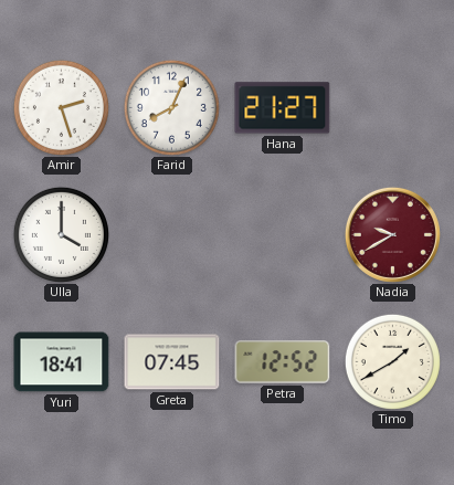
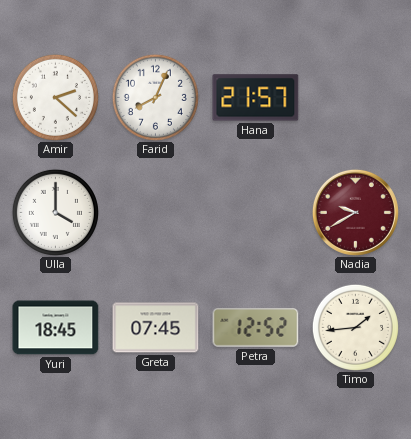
Amir: 2:27 -> 2:22
Hana: 21:27 -> 21:57
Yuri: 18:41 -> 18:45
Timo: 1:40 -> 1:44
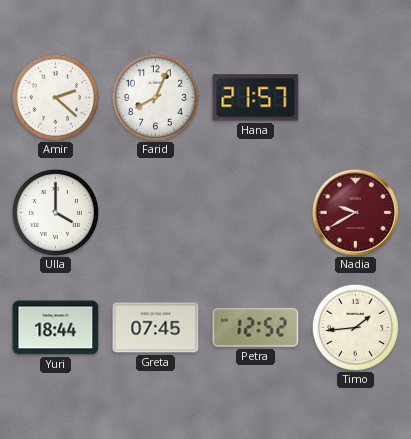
Yuri: 18:45 -> 18:44
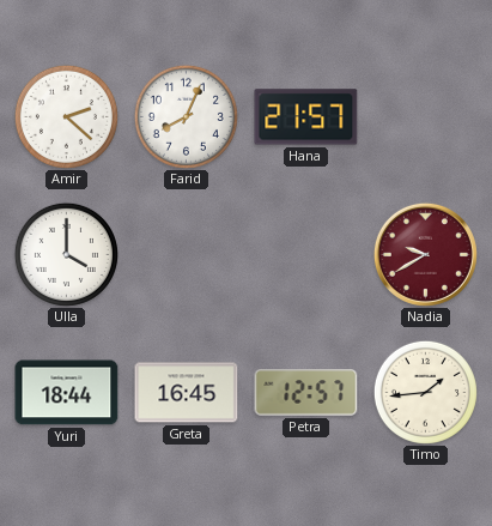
Greta: 07:45 -> 16:45
Petra: 12:52 -> 12:57
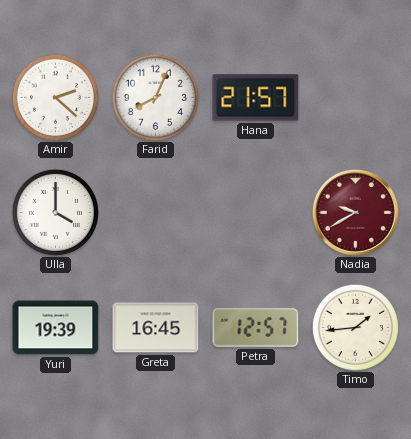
Yuri: 18:44 -> 19:39
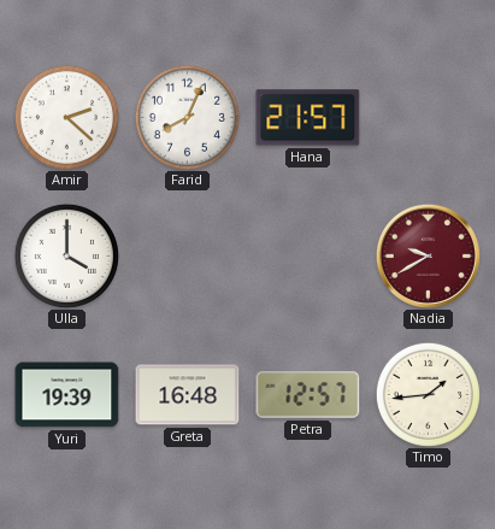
Greta: 16:45 -> 16:48
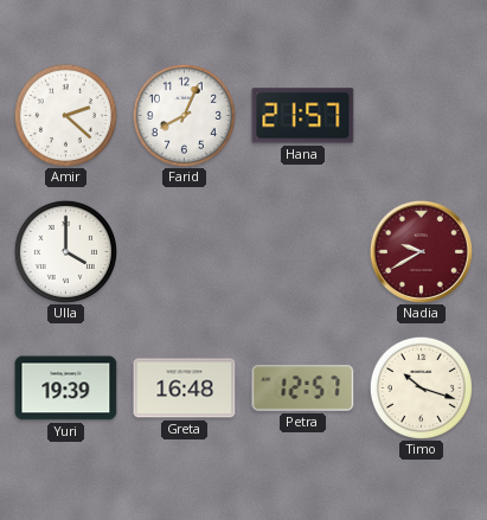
Timo: 1:44 -> 10:18
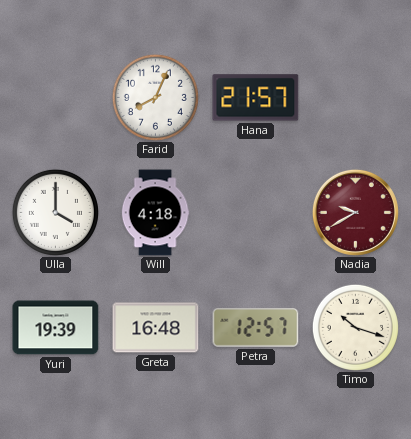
Amir: 2:22 -> none
Will: none -> 4:18
